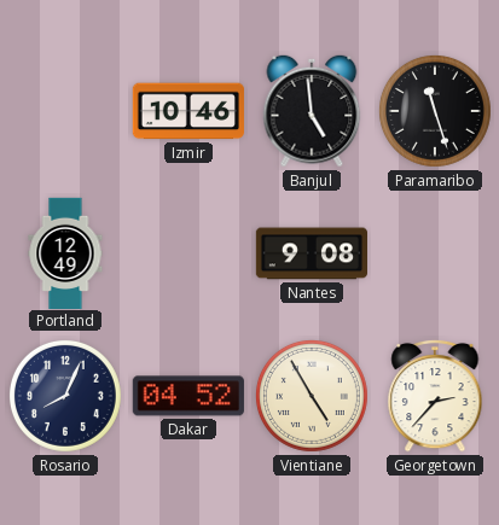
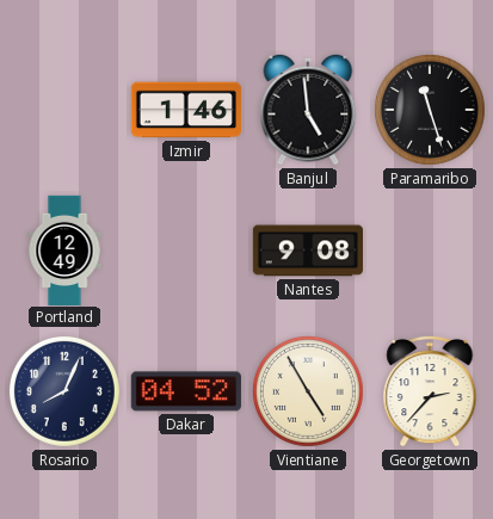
Izmir: 10:46 -> 1:46
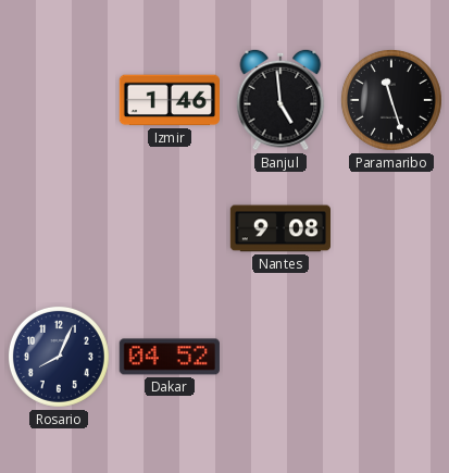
Portland: 12:49 -> none
Vientiane: 4:55 -> none
Georgetown: 2:37 -> none
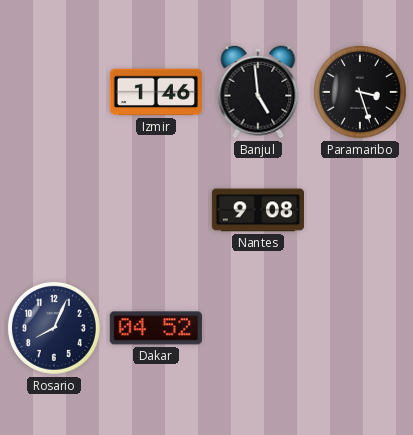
Paramaribo: 11:27 -> 3:27
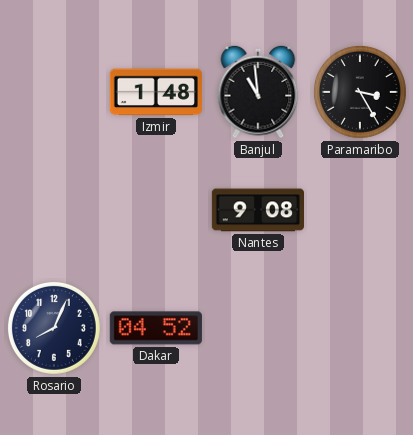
Izmir: 1:46 -> 1:48
Banjul: 4:59 -> 10:59
Paramaribo: 3:27 -> 3:25
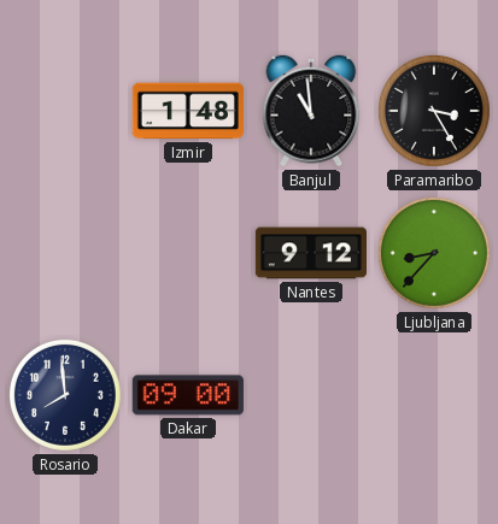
Nantes: 9:08 -> 9:12
Ljubljana: none -> 8:37
Rosario: 8:04 -> 7:59
Dakar: 04:52 -> 09:00
